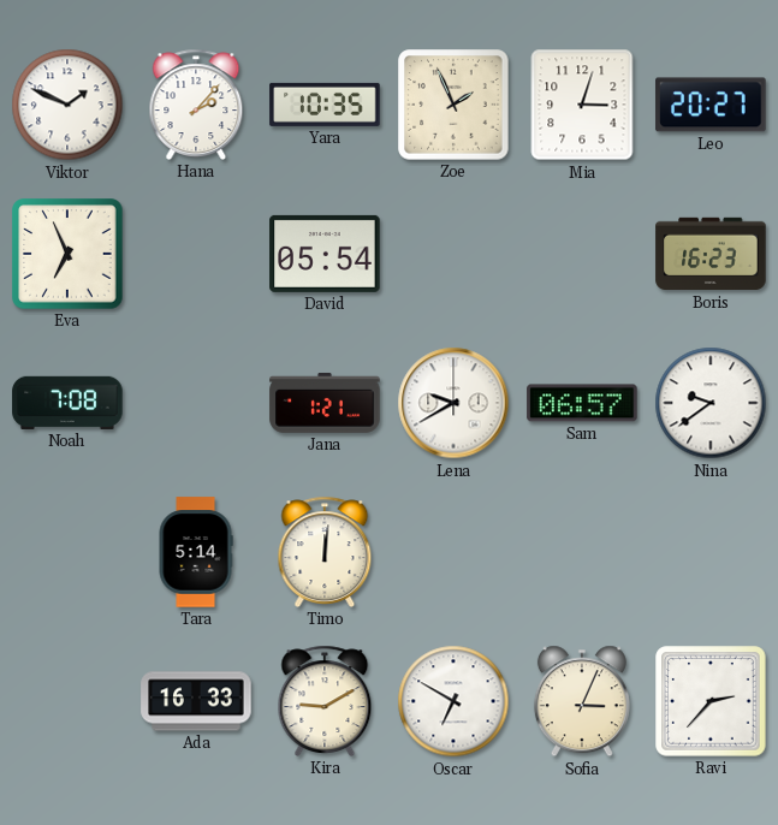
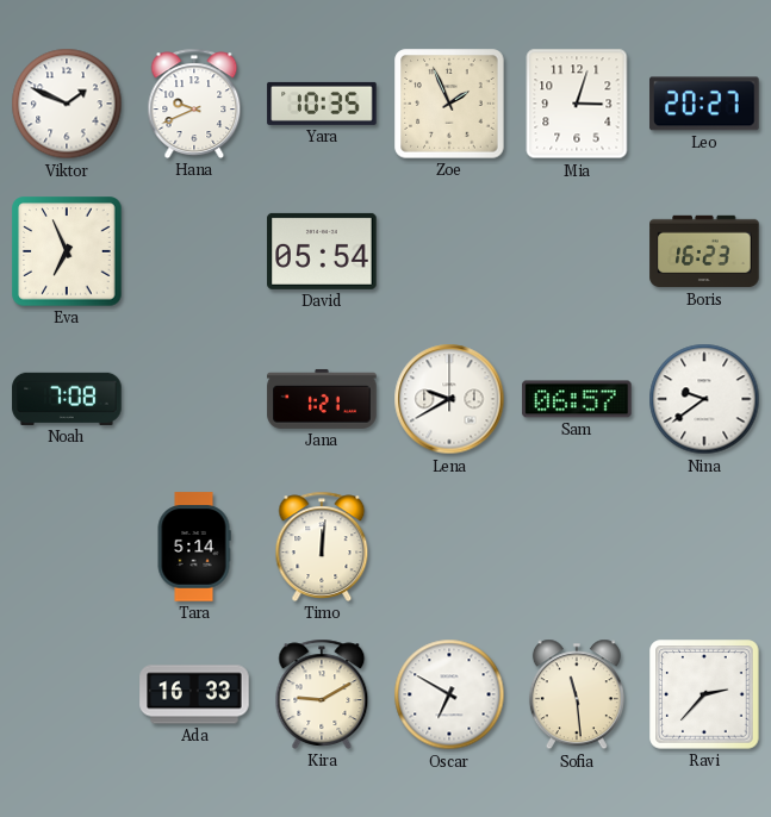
Hana: 2:07 -> 9:41
Sofia: 3:04 -> 11:29
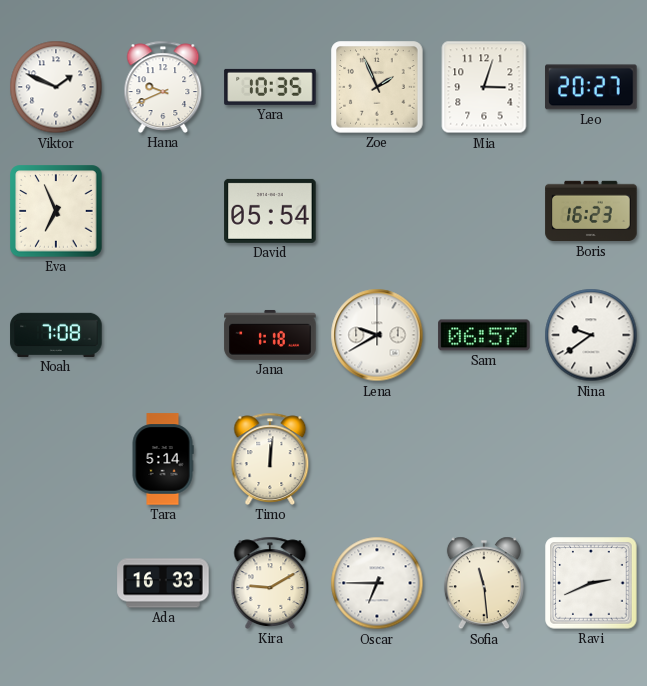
Jana: 1:21 -> 1:18
Oscar: 6:50 -> 6:45
Ravi: 2:37 -> 2:41
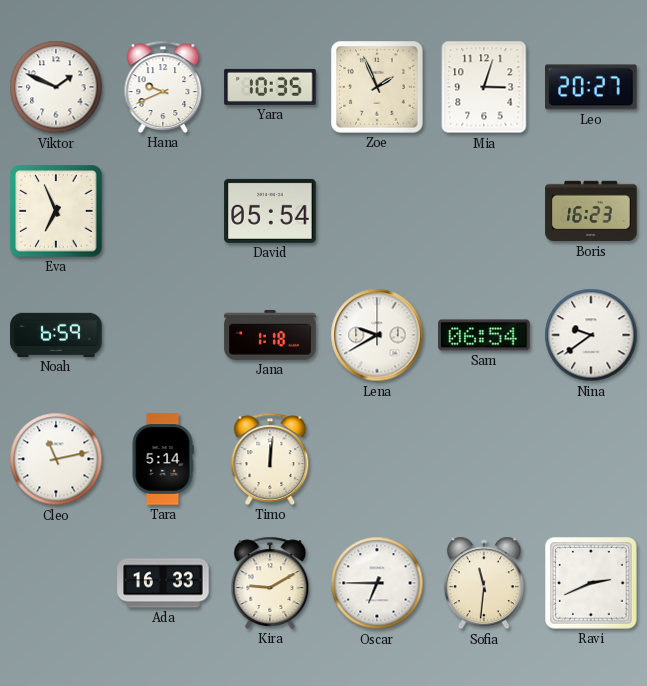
Noah: 7:08 -> 6:59
Sam: 06:57 -> 06:54
Cleo: none -> 11:13
Sofia: 11:29 -> 11:31
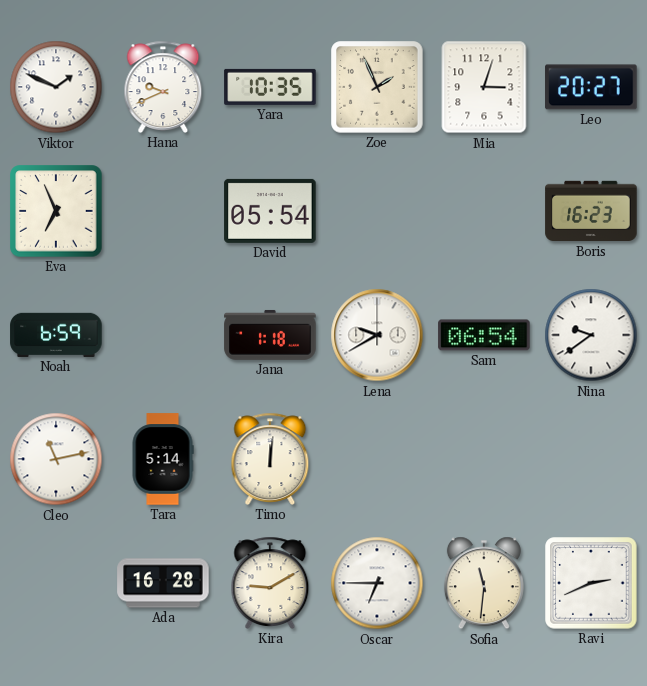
Ada: 16:33 -> 16:28
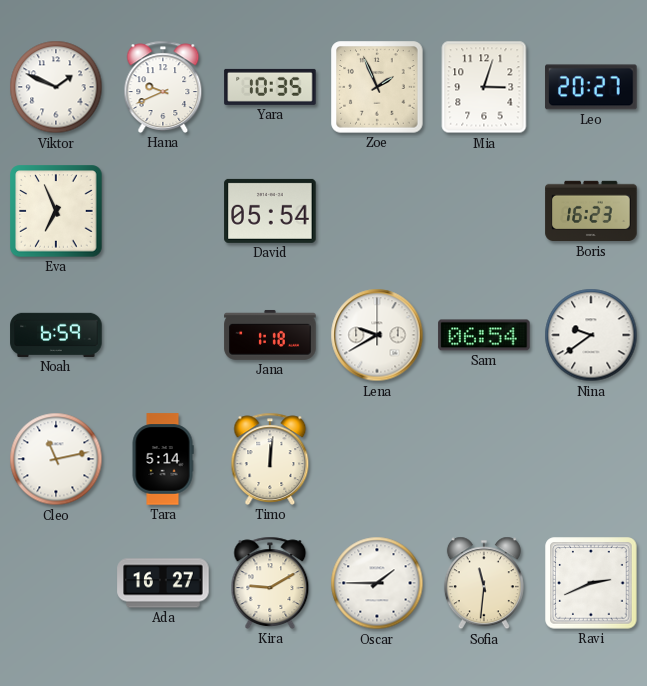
Ada: 16:28 -> 16:27
Oscar: 6:45 -> 1:45
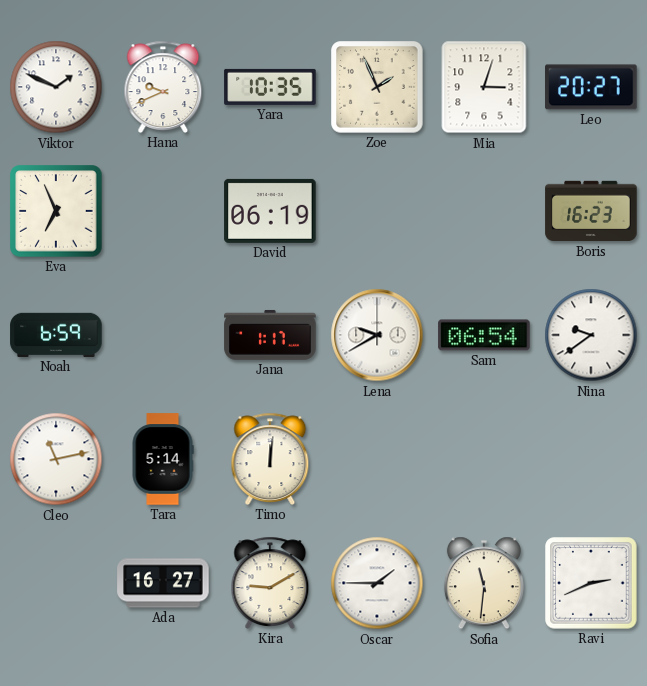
David: 05:54 -> 06:19
Jana: 1:18 -> 1:17
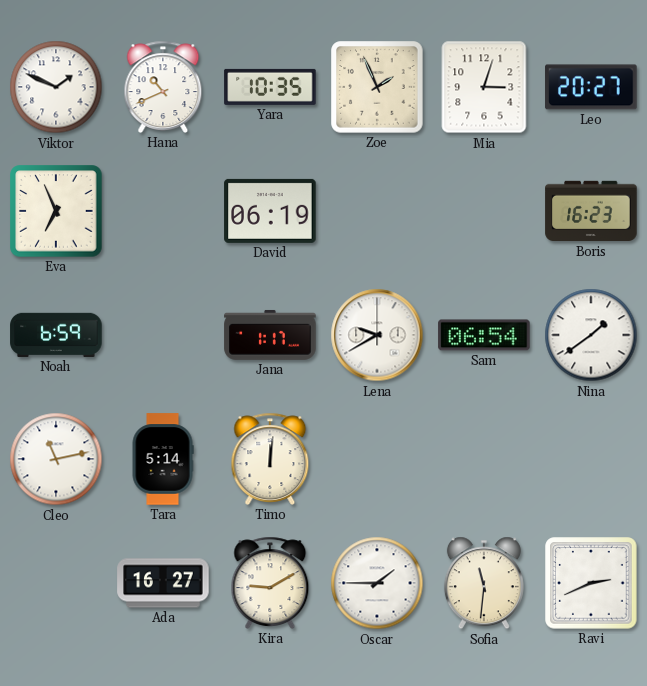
Hana: 9:41 -> 10:41
Nina: 9:39 -> 1:39
